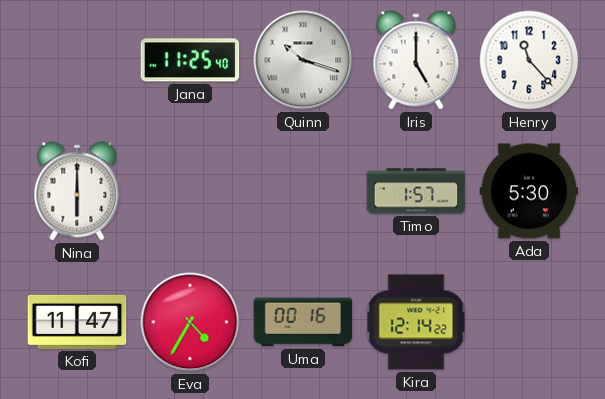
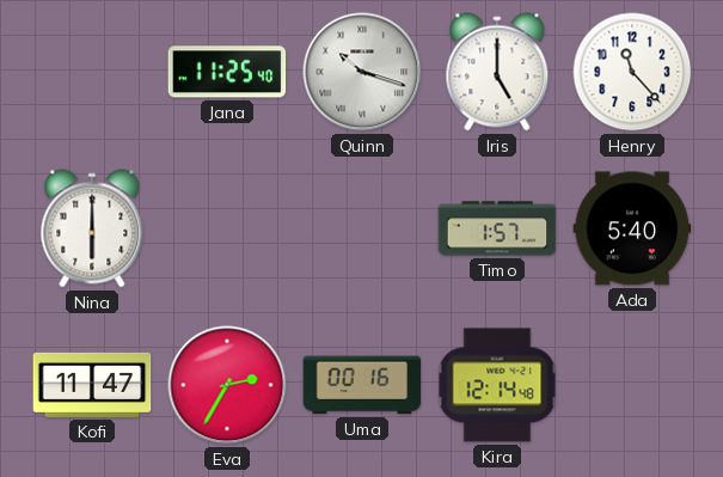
Ada: 5:30 -> 5:40
Eva: 4:35 -> 2:35
Kira: 12:14:22 -> 12:14:48
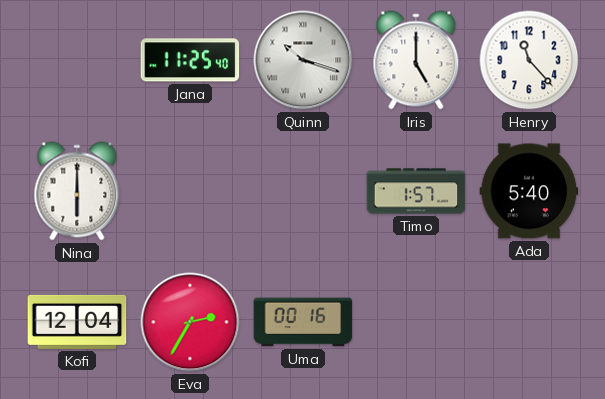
Kofi: 11:47 -> 12:04
Kira: 12:14 -> none
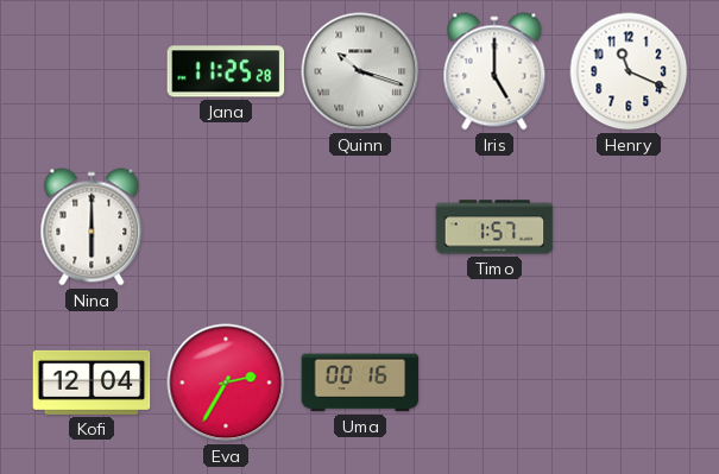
Jana: 11:25:40 -> 11:25:28
Henry: 11:23 -> 11:19
Ada: 5:40 -> none
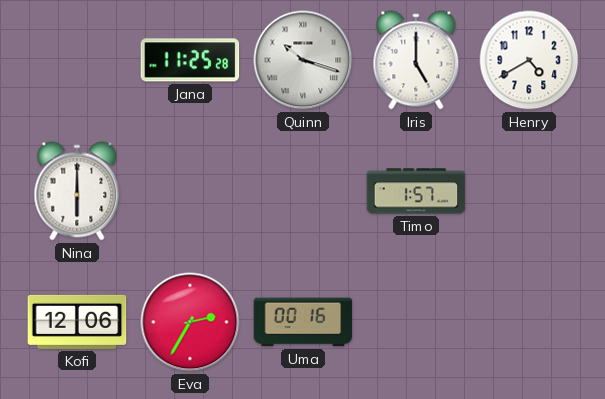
Henry: 11:19 -> 4:40
Kofi: 12:04 -> 12:06
